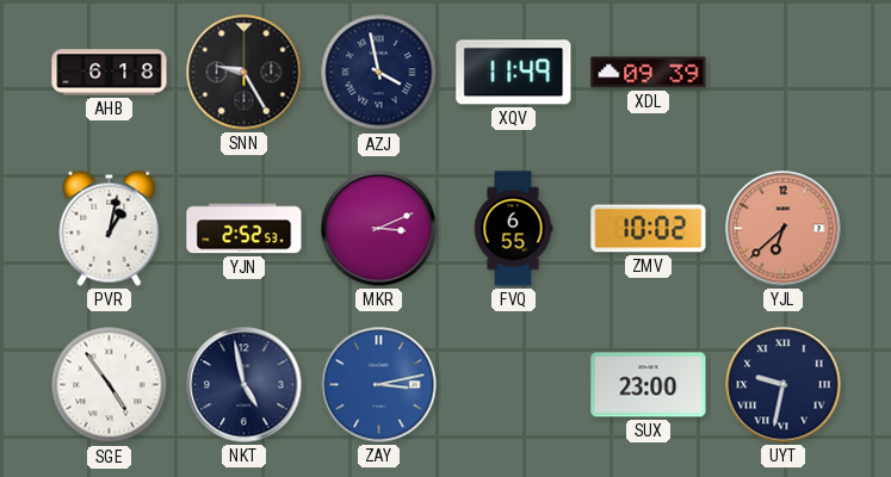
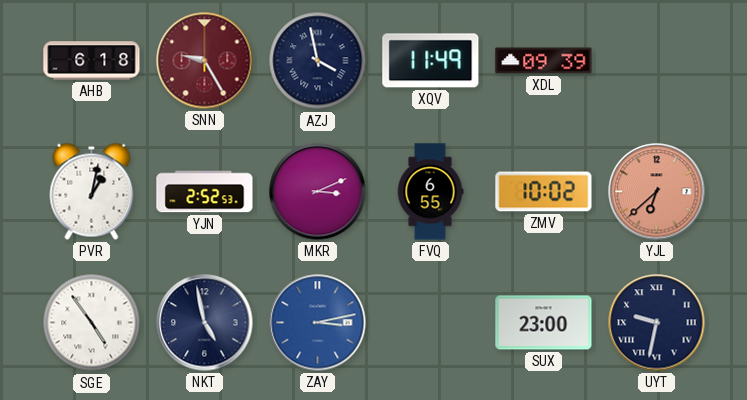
SNN dial: black -> burgundy
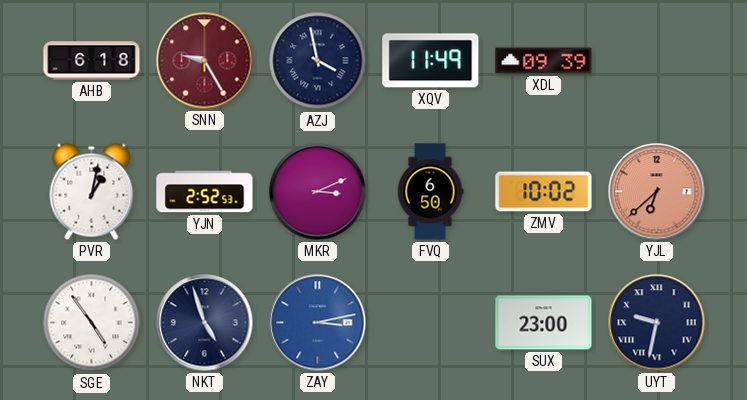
FVQ: 6:55 -> 6:50
NKT: 4:58 -> 4:57
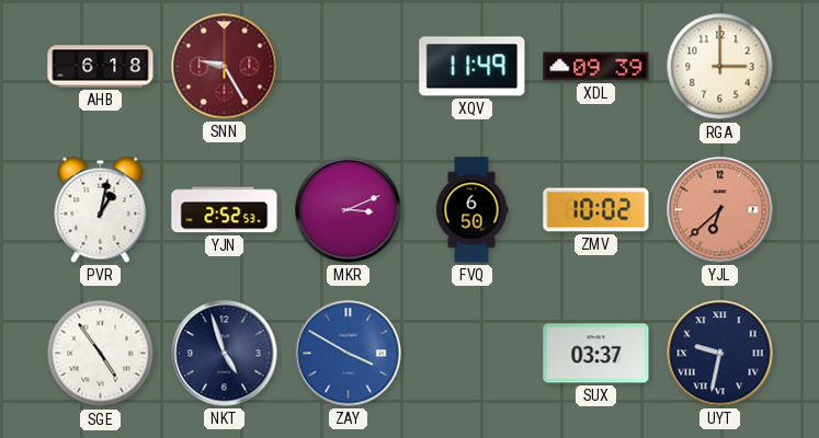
AZJ: 3:58 -> none
RGA: none -> 3:00
ZAY: 3:13 -> 3:50
SUX: 23:00 -> 03:37
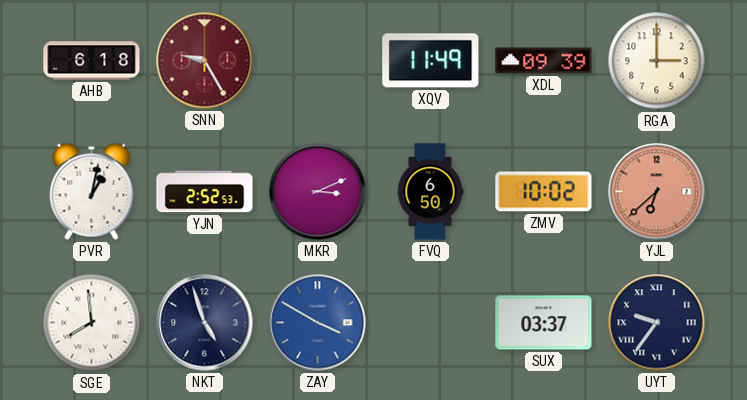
SGE: 4:54 -> 7:59
UYT: 9:32 -> 9:36
